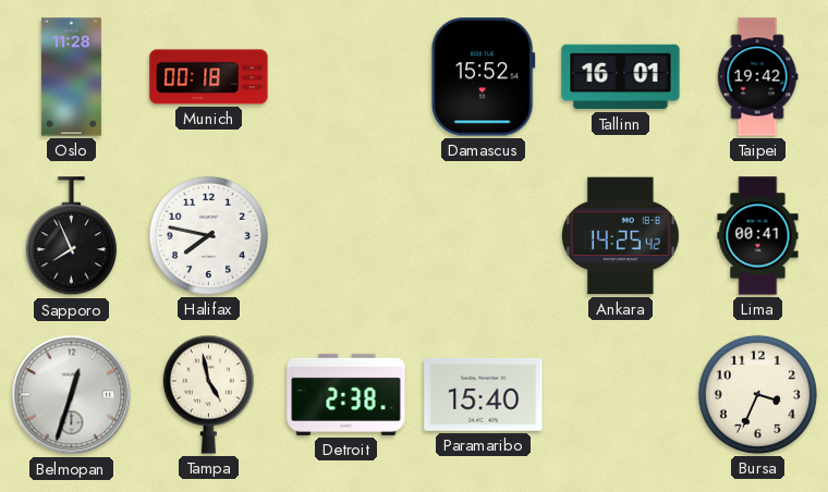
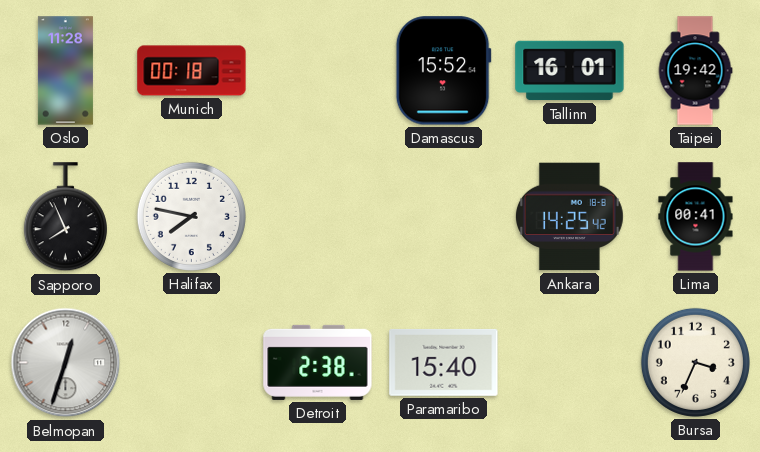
Tampa: 4:58 -> none
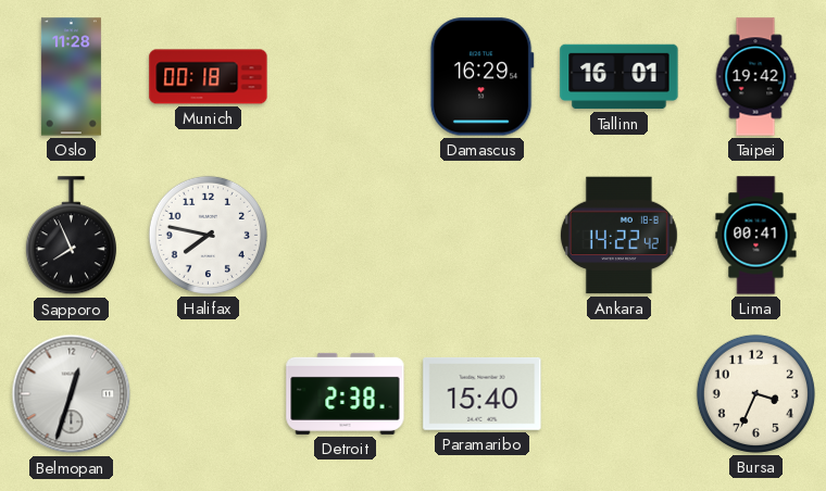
Damascus: 15:52 -> 16:29
Ankara: 14:25 -> 14:22
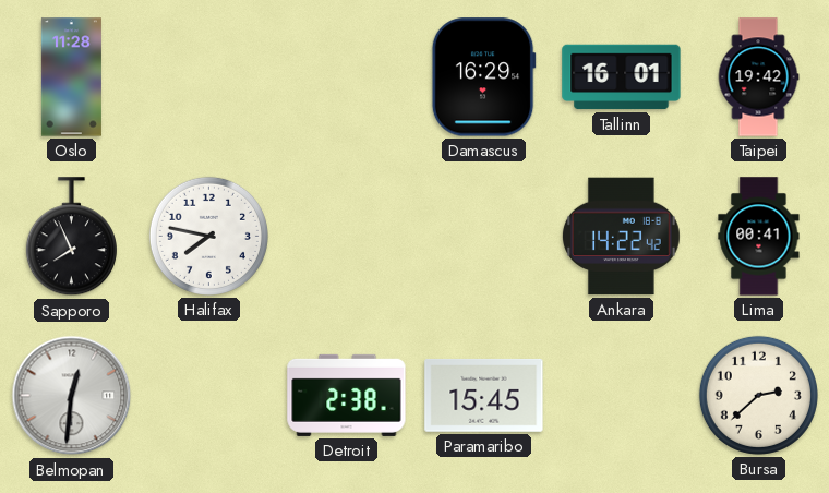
Munich: 00:18 -> none
Belmopan: 12:33 -> 12:31
Paramaribo: 15:40 -> 15:45
Bursa: 3:34 -> 2:38
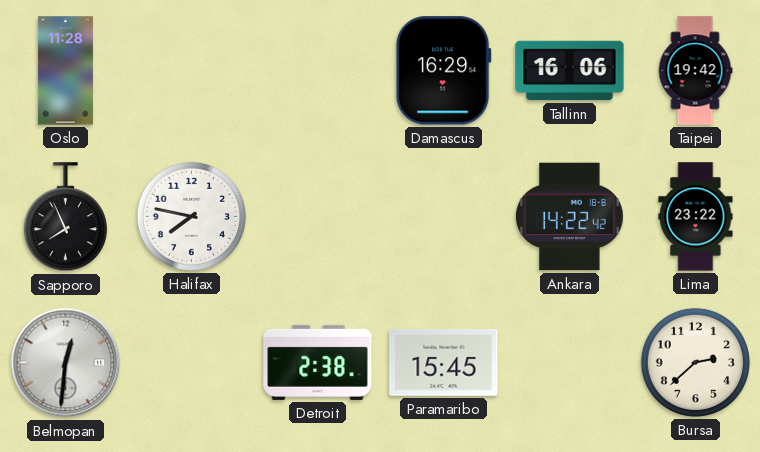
Tallinn: 16:01 -> 16:06
Lima: 00:41 -> 23:22
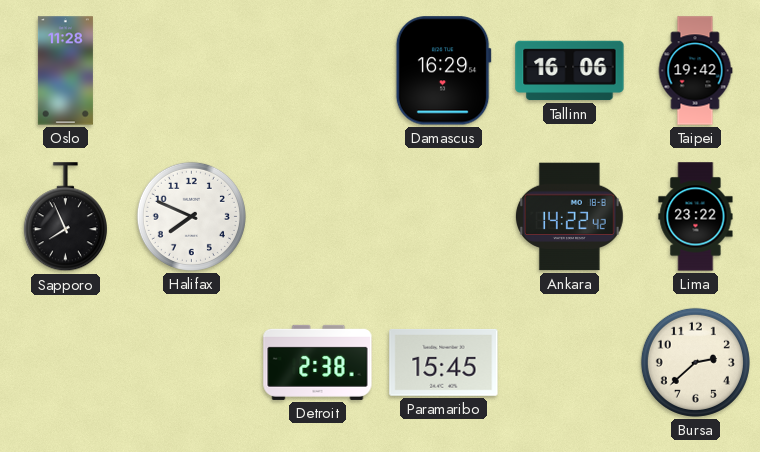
Halifax: 7:47 -> 7:49
Belmopan: 12:31 -> none
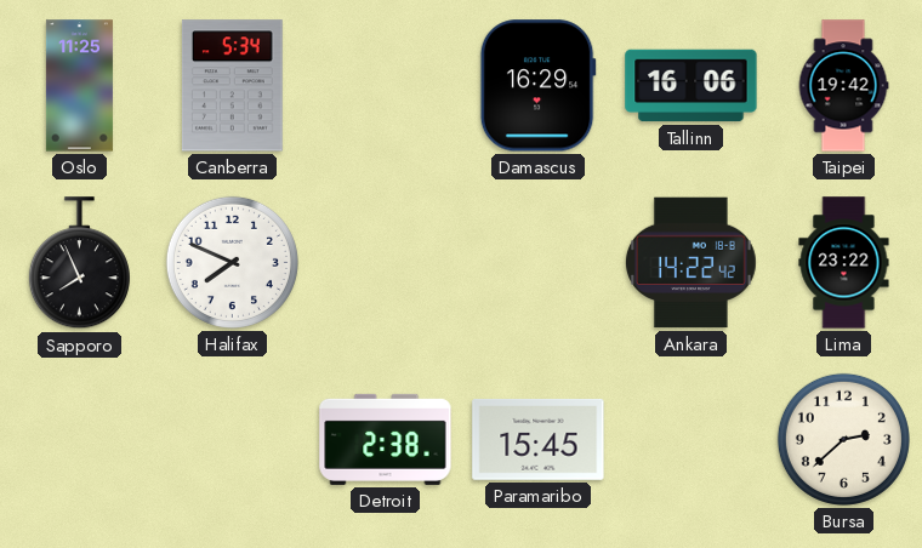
Oslo: 11:28 -> 11:25
Canberra: none -> 5:34
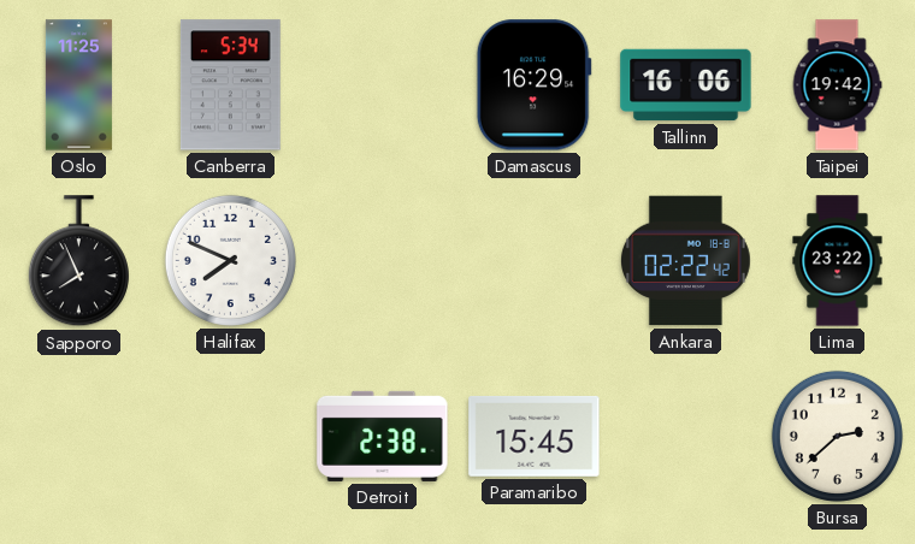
Ankara: 14:22 -> 02:22
